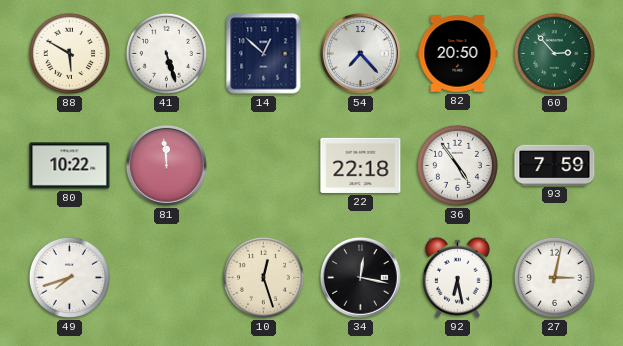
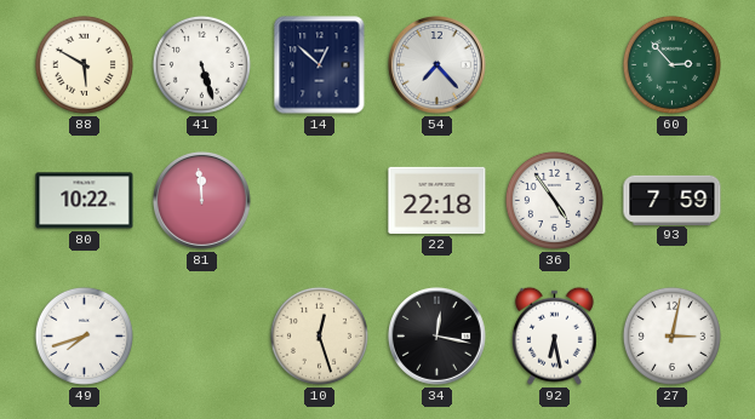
82: 20:50 -> none
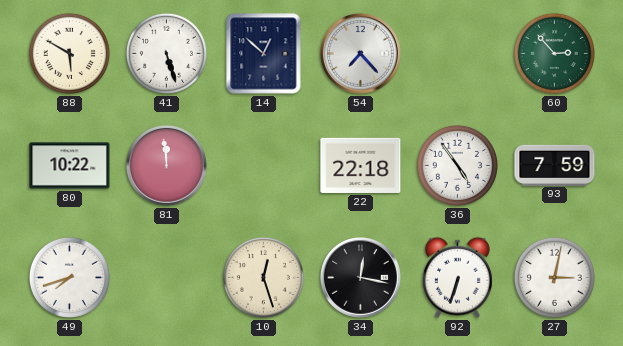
92: 6:28 -> 6:33
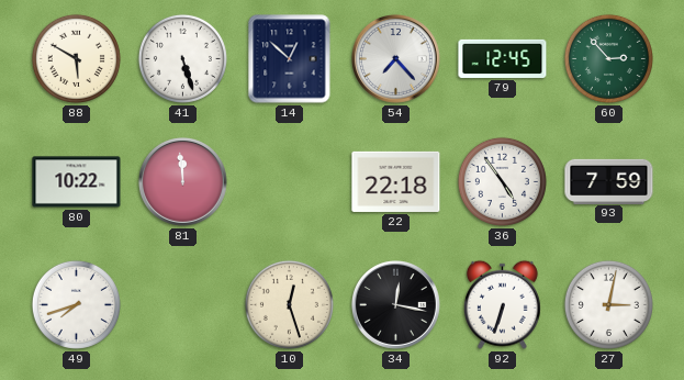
79: none -> 12:45
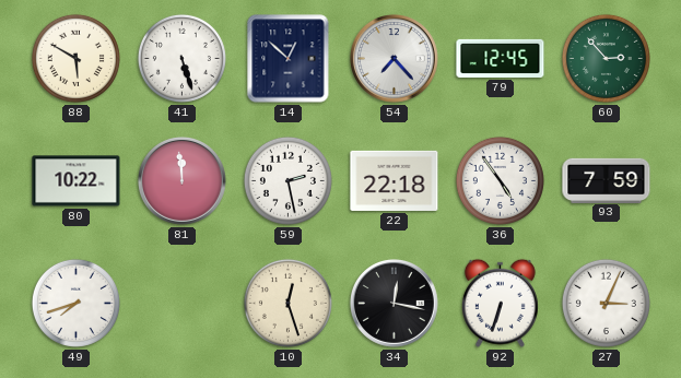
59: none -> 2:28
27: 3:02 -> 3:04
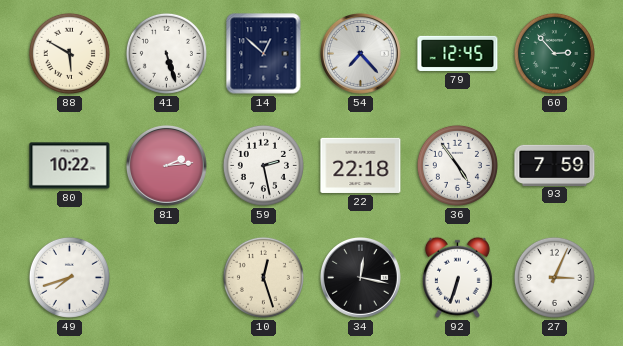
81: 11:59 -> 2:14
